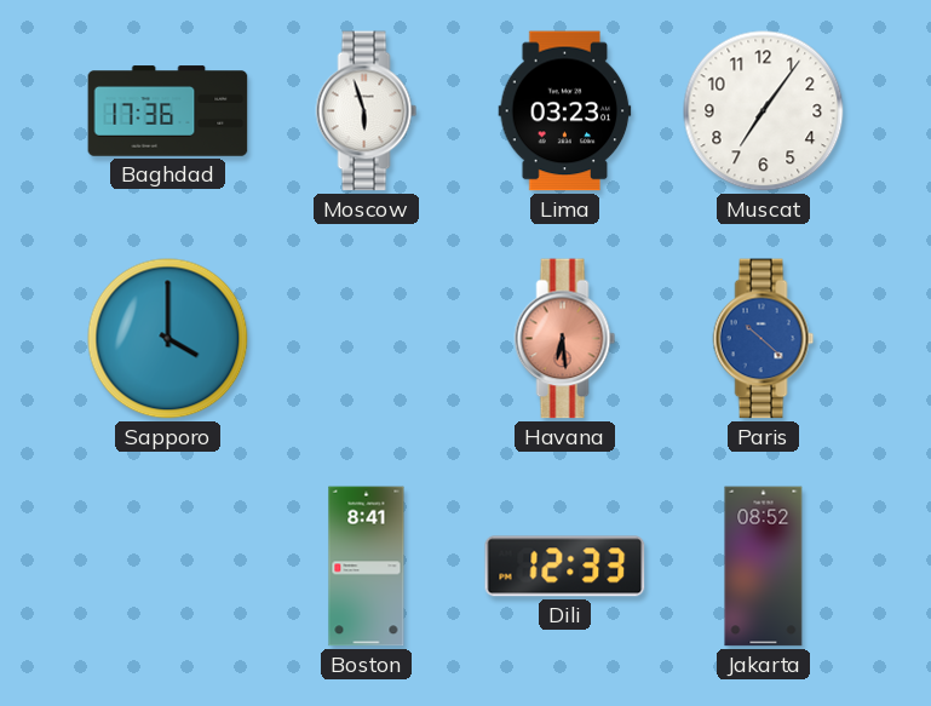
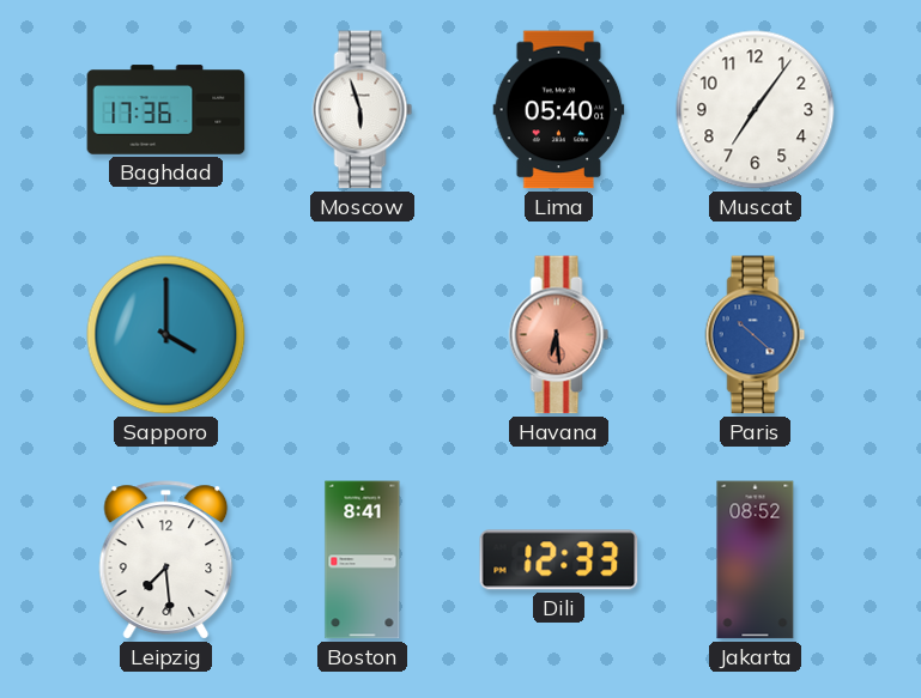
Lima: 03:23 -> 05:40
Leipzig: none -> 7:29
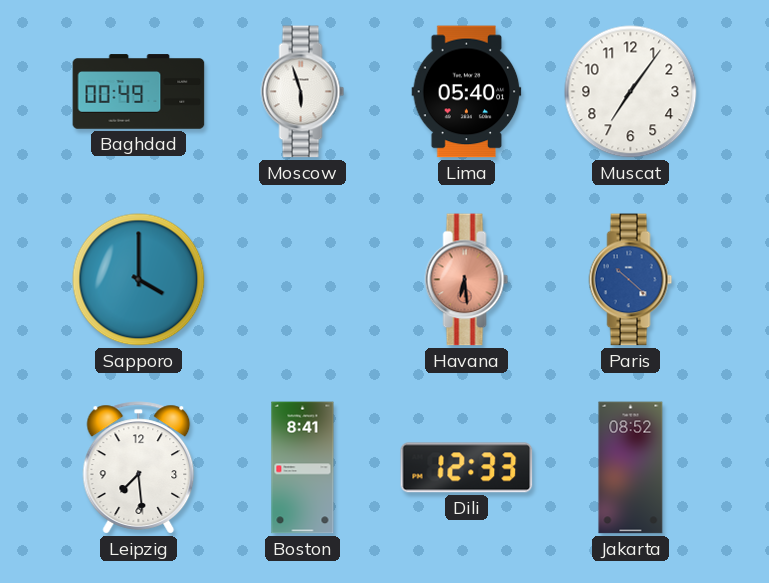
Baghdad: 17:36 -> 00:49
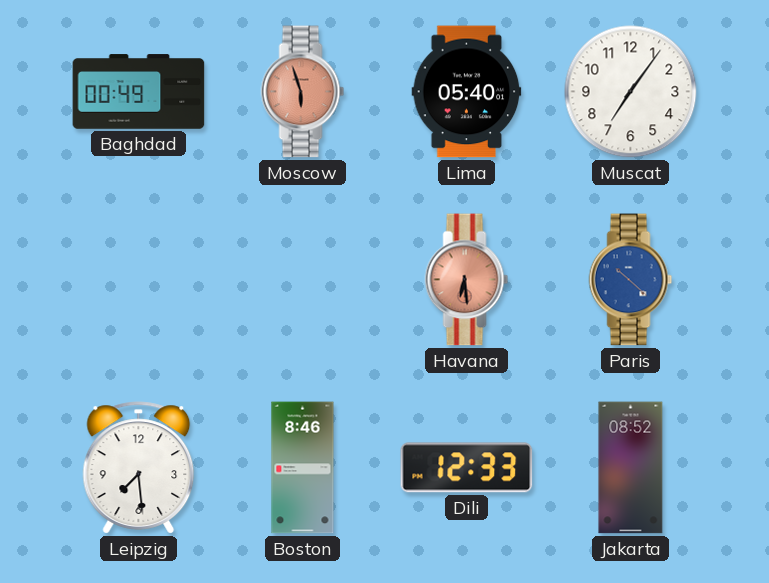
Moscow dial: white -> salmon
Sapporo: 4:00 -> none
Boston: 8:41 -> 8:46
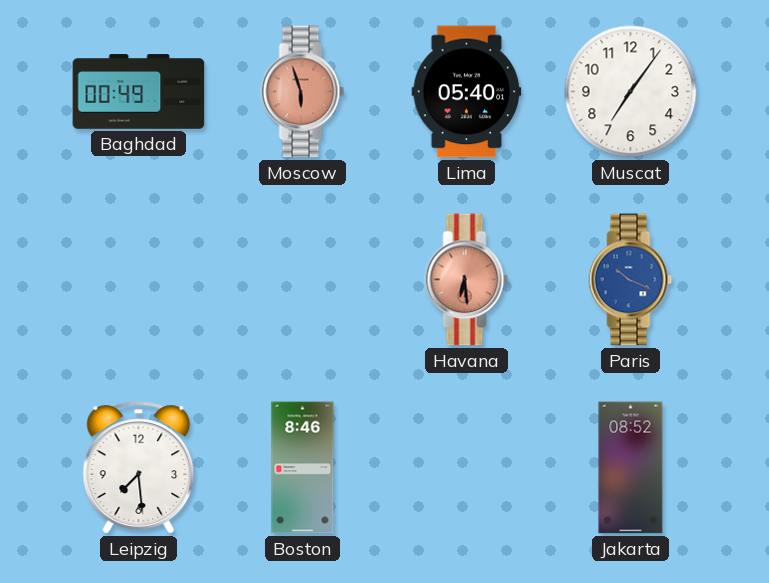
Paris: 10:22 -> 10:19
Dili: 12:33 -> none
